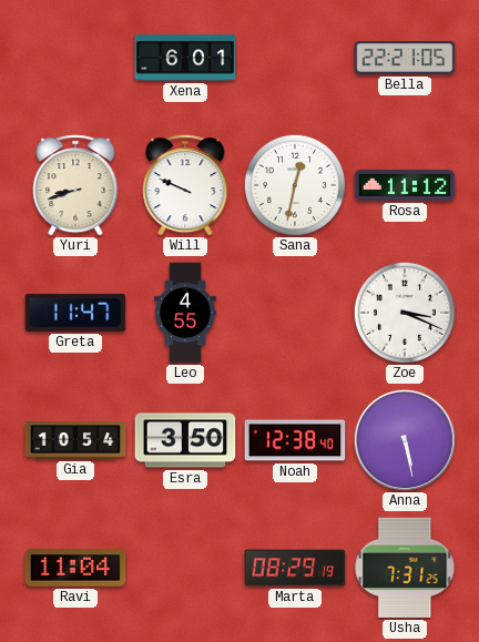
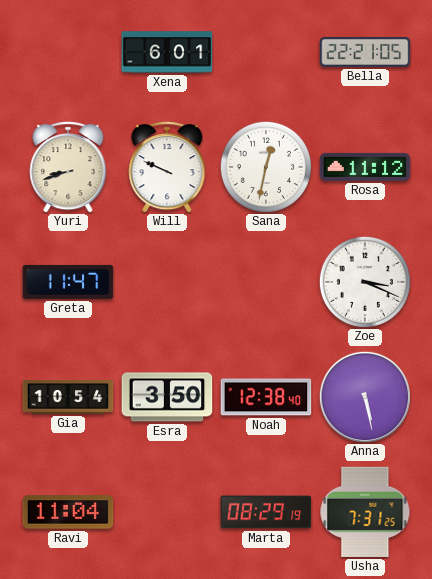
Leo: 4:55 -> none
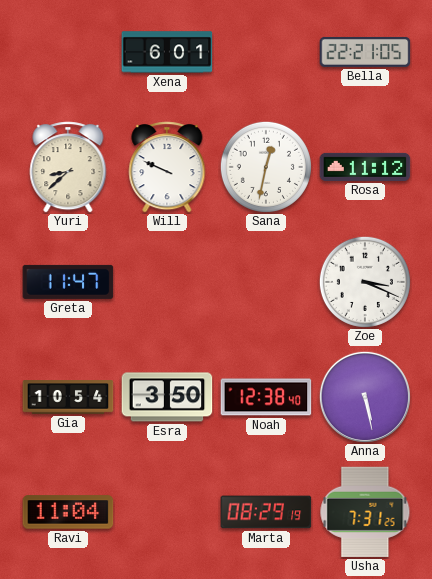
Yuri: 8:42 -> 8:38
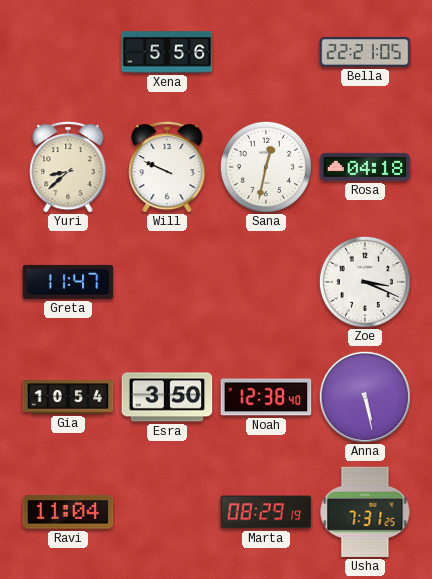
Xena: 6:01 -> 5:56
Rosa: 11:12 -> 04:18
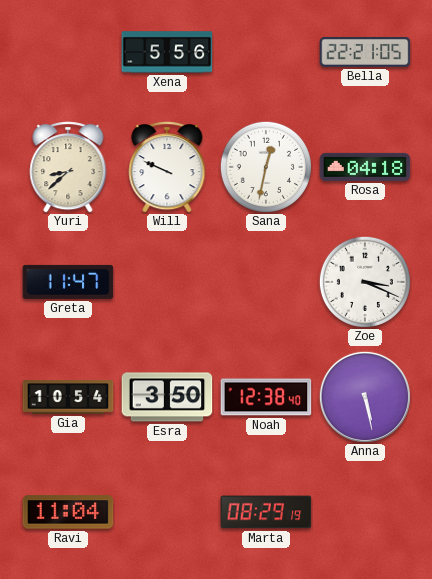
Usha: 7:31 -> none
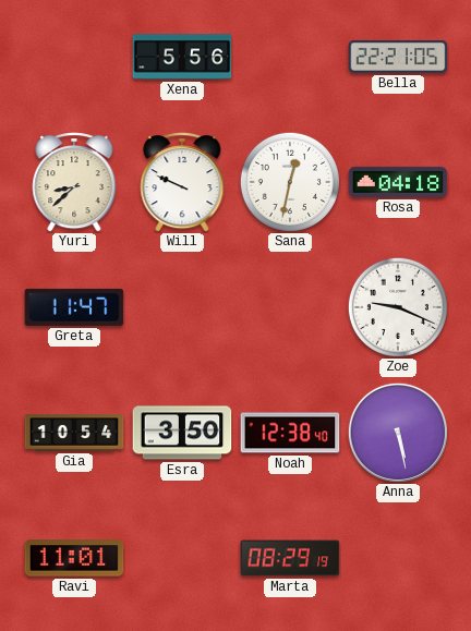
Zoe: 3:19 -> 9:19
Ravi: 11:04 -> 11:01
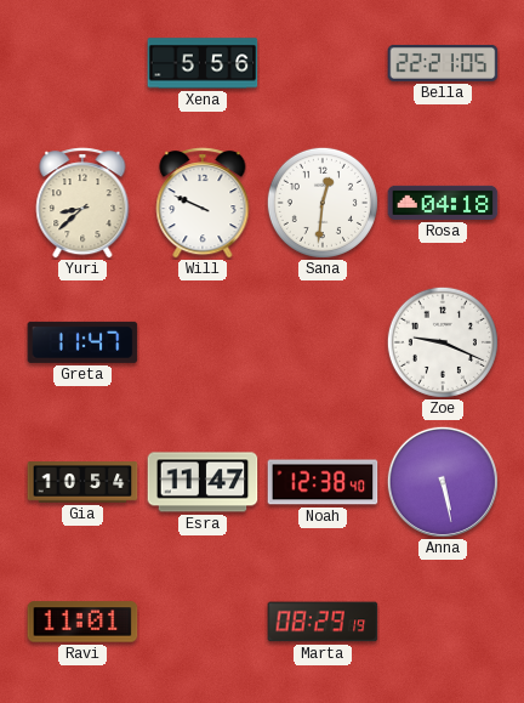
Sana: 12:32 -> 12:31
Esra: 3:50 -> 11:47
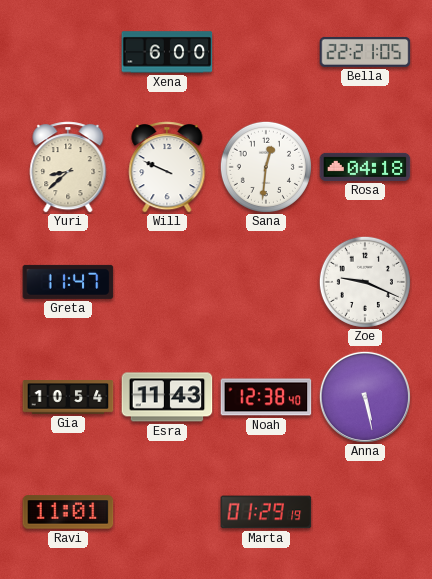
Xena: 5:56 -> 6:00
Esra: 11:47 -> 11:43
Marta: 08:29 -> 01:29
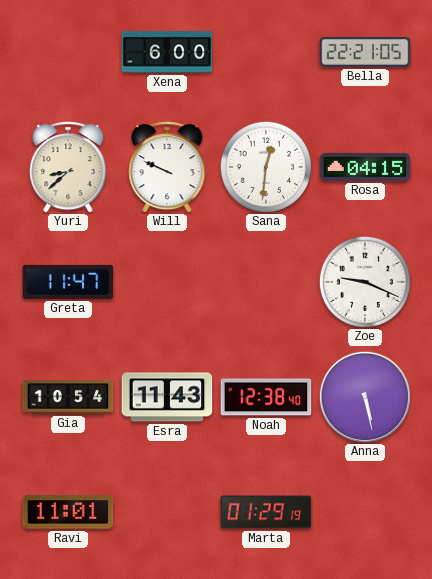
Rosa: 04:18 -> 04:15
